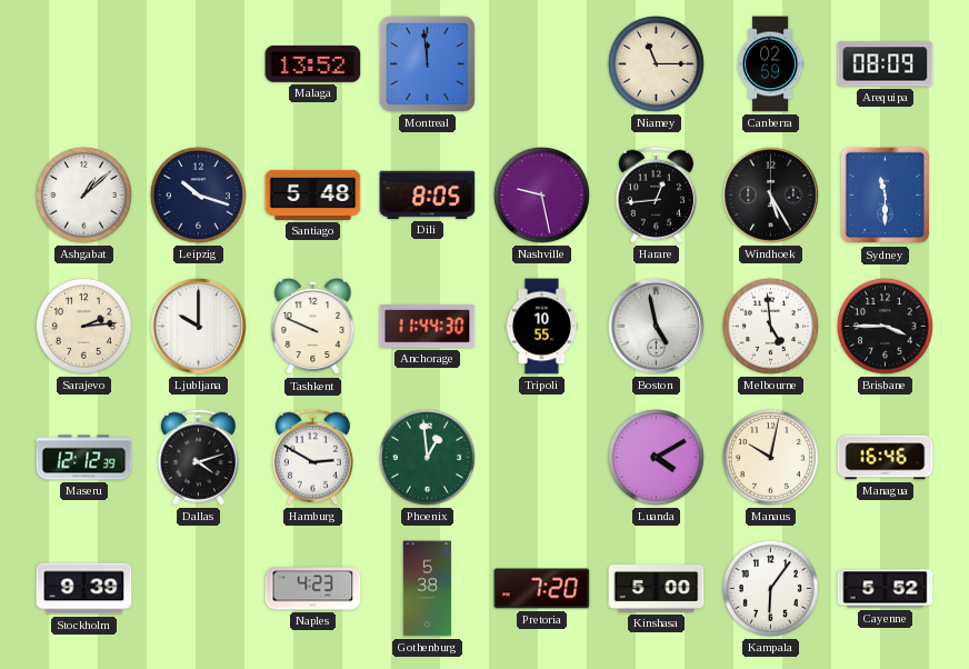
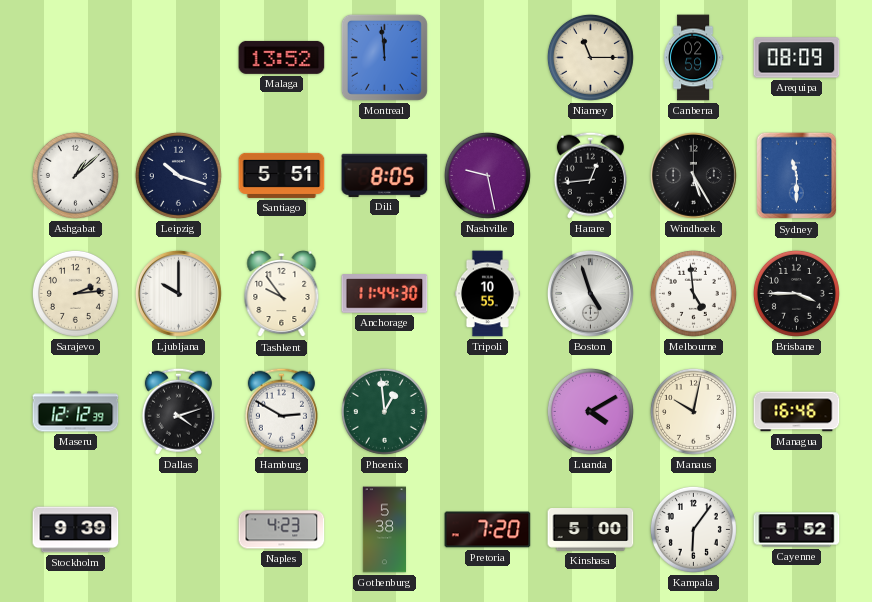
Santiago: 5:48 -> 5:51
Tashkent: 9:49 -> 9:54
Boston: 4:58 -> 4:57
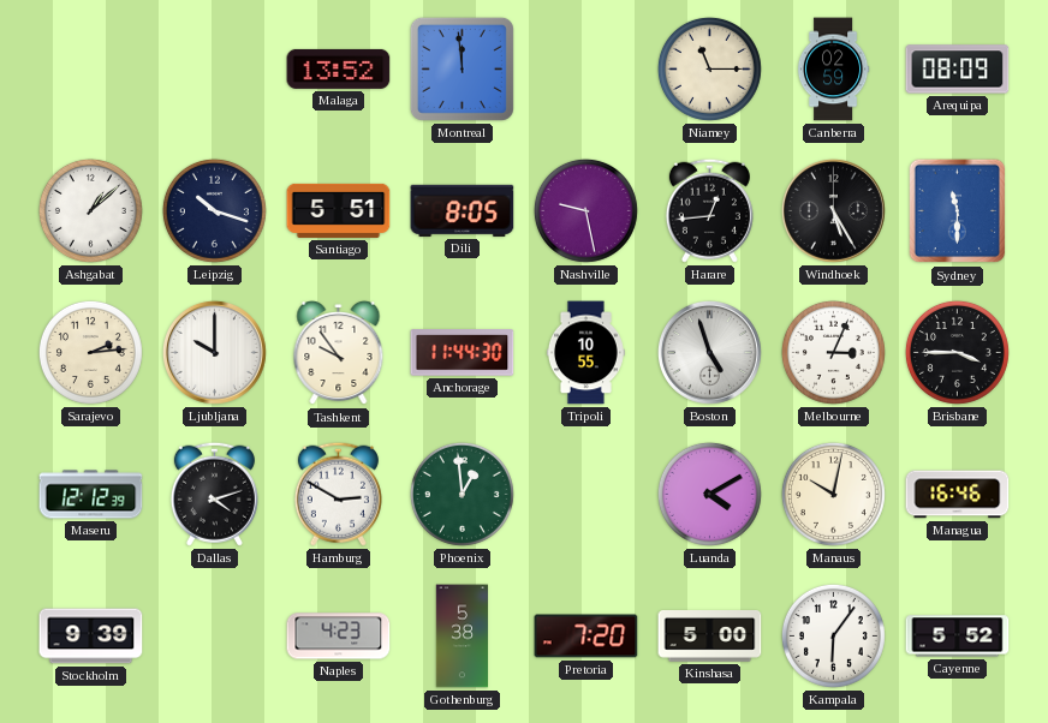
Melbourne: 4:59 -> 3:04
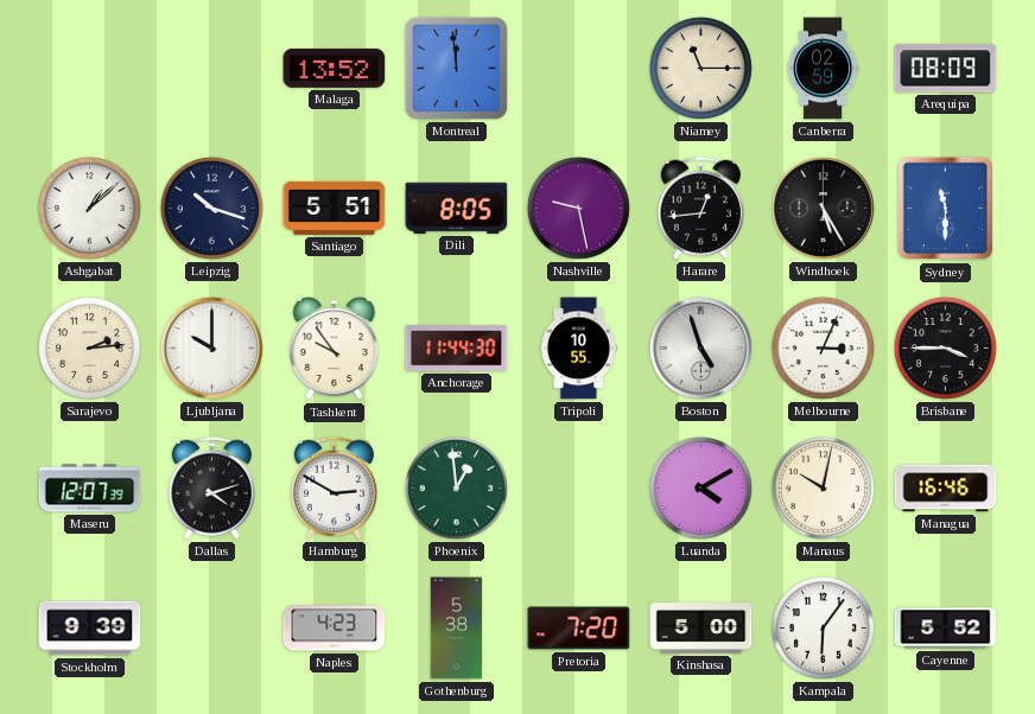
Maseru: 12:12 -> 12:07
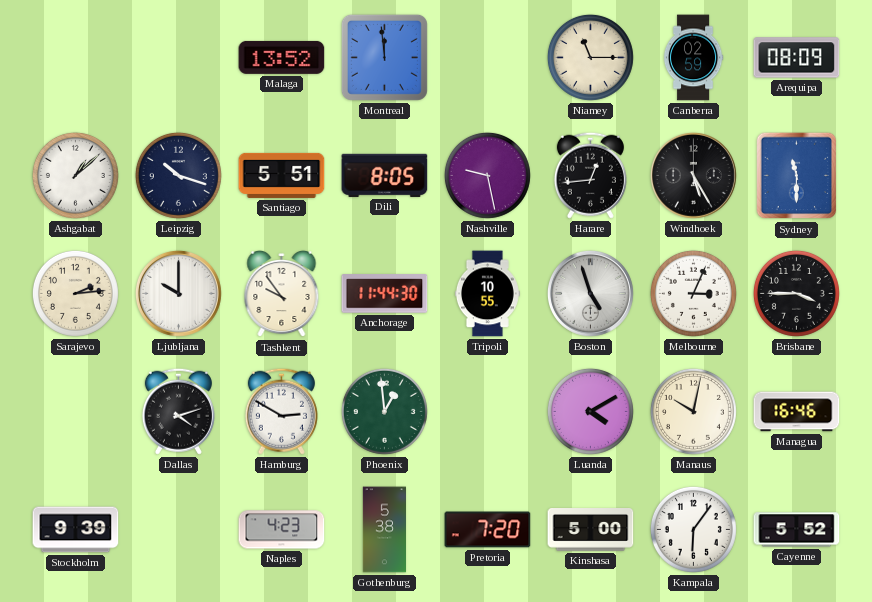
Maseru: 12:07 -> none
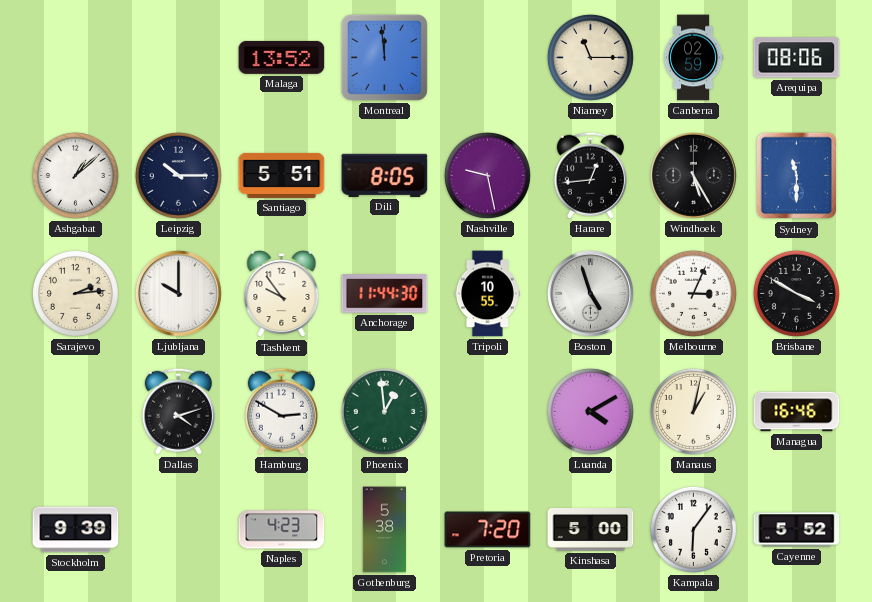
Arequipa: 08:09 -> 08:06
Leipzig: 10:18 -> 10:15
Brisbane: 3:45 -> 3:50
Manaus: 10:02 -> 1:02
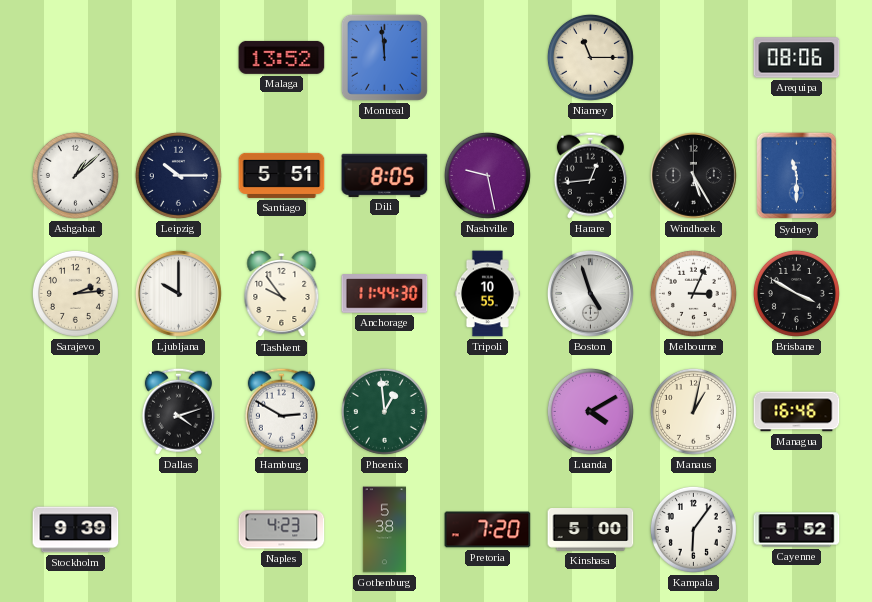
Canberra: 02:59 -> none
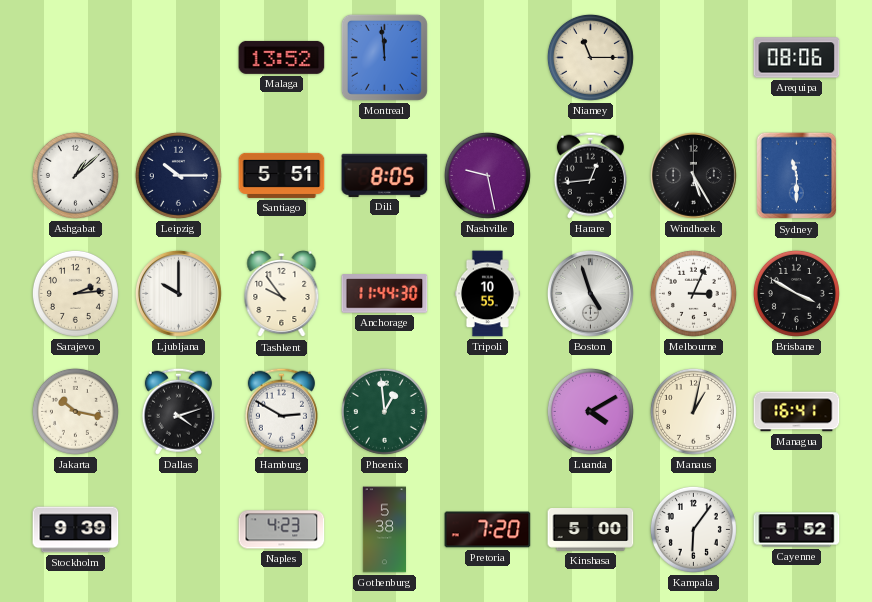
Jakarta: none -> 10:17
Managua: 16:46 -> 16:41
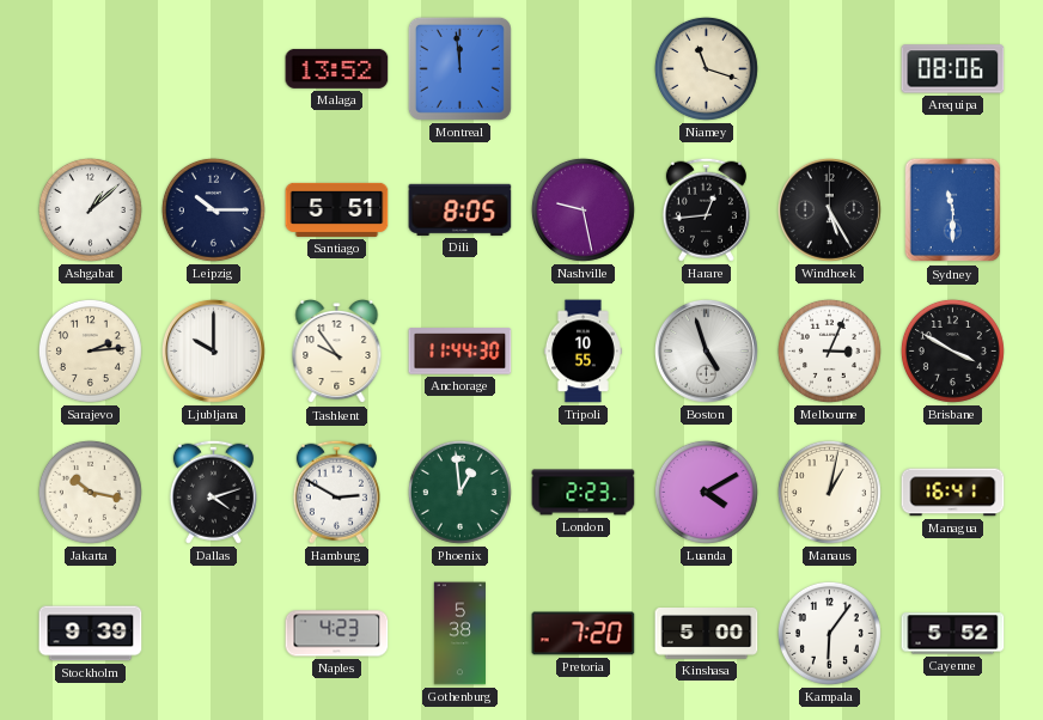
Niamey: 11:15 -> 11:18
London: none -> 2:23
